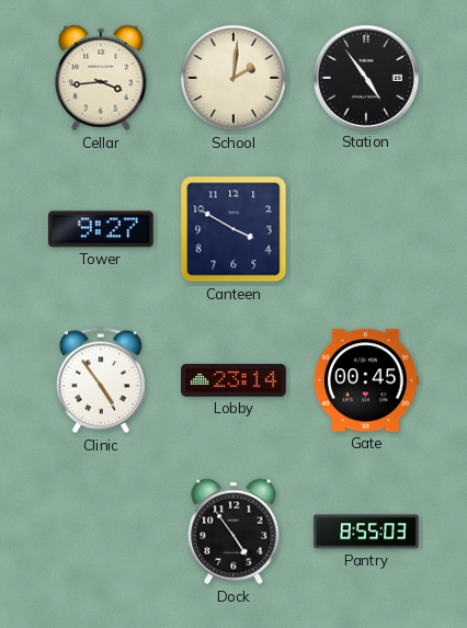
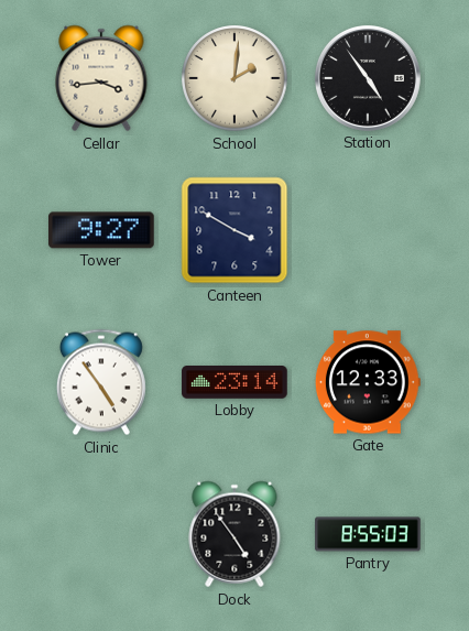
Gate: 00:45 -> 12:33
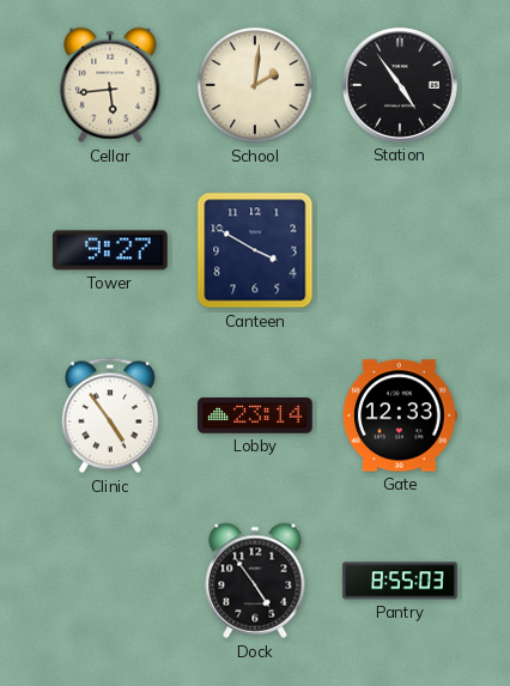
Cellar: 3:44 -> 5:44
